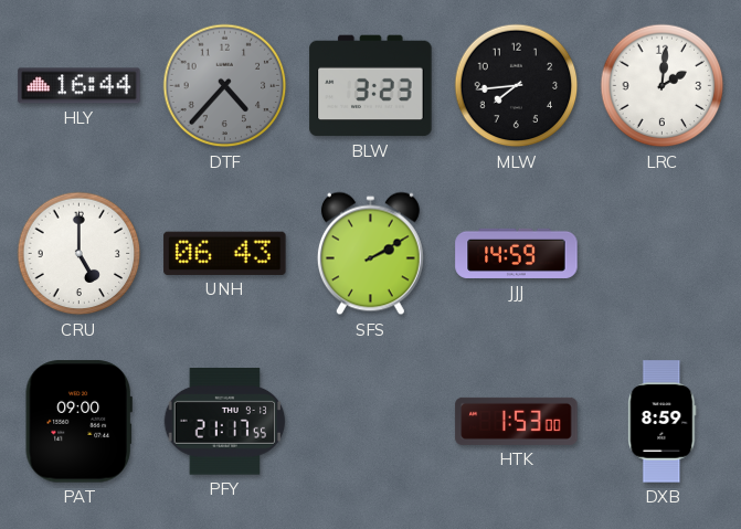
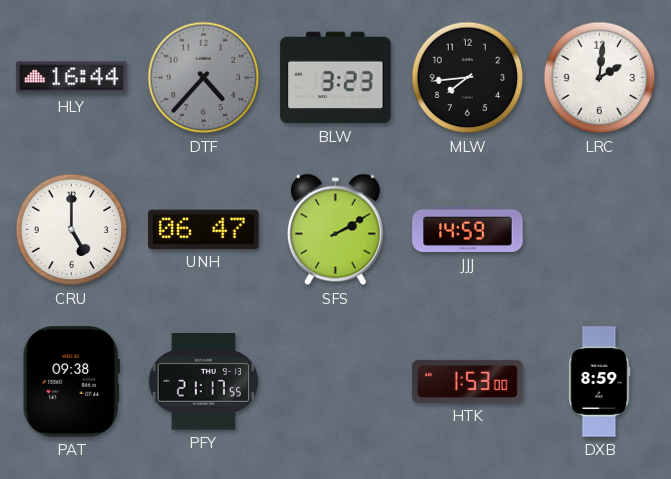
UNH: 06:43 -> 06:47
PAT: 09:00 -> 09:38
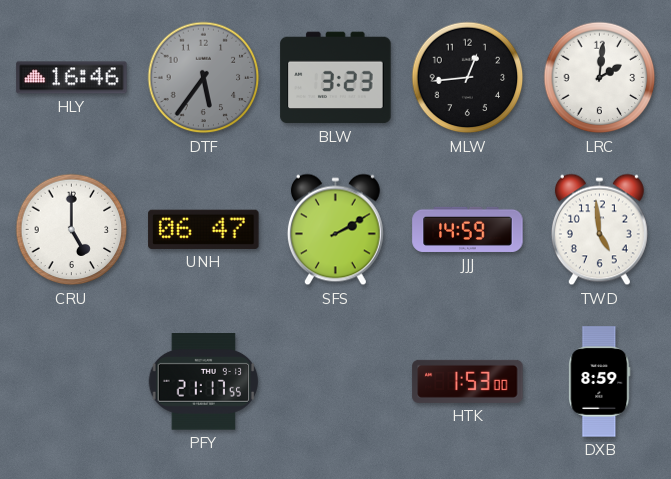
HLY: 16:44 -> 16:46
DTF: 4:37 -> 5:36
MLW: 7:44 -> 12:44
TWD: none -> 4:59
PAT: 09:38 -> none
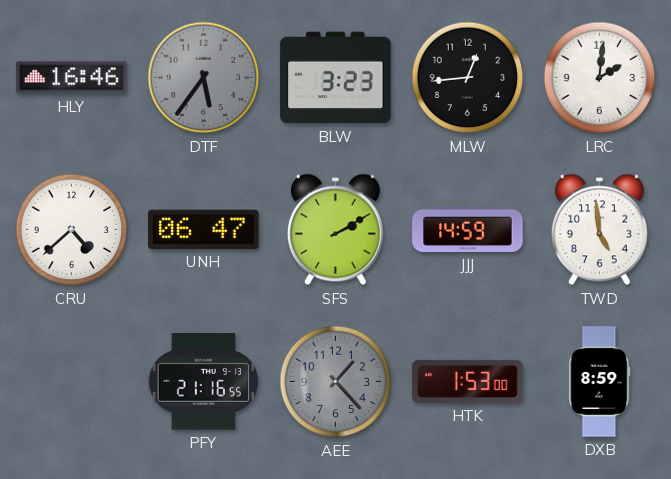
CRU: 5:00 -> 4:38
PFY: 21:17 -> 21:16
AEE: none -> 1:23
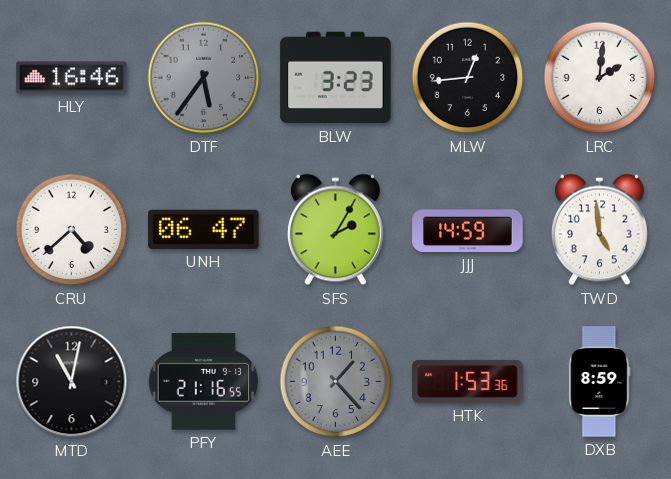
SFS: 2:10 -> 2:05
MTD: none -> 11:02
HTK: 1:53:00 -> 1:53:36
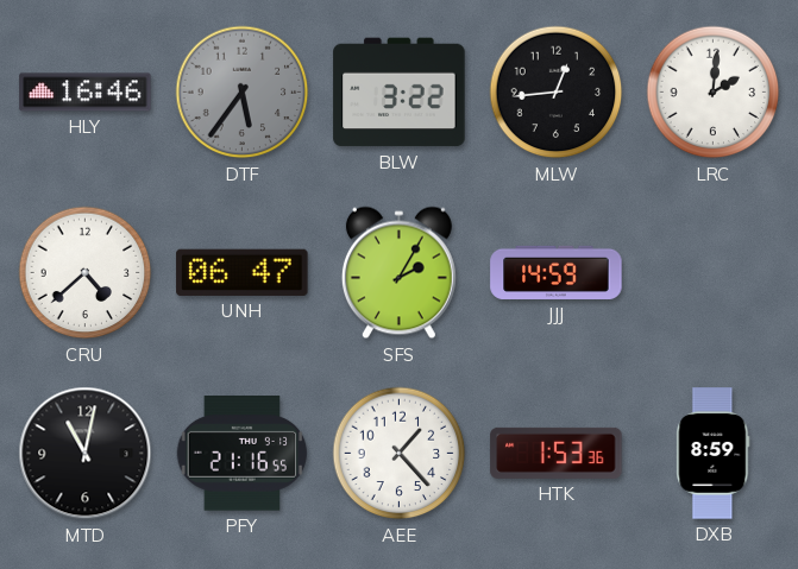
BLW: 3:23 -> 3:22
TWD: 4:59 -> none
AEE dial: grey -> white
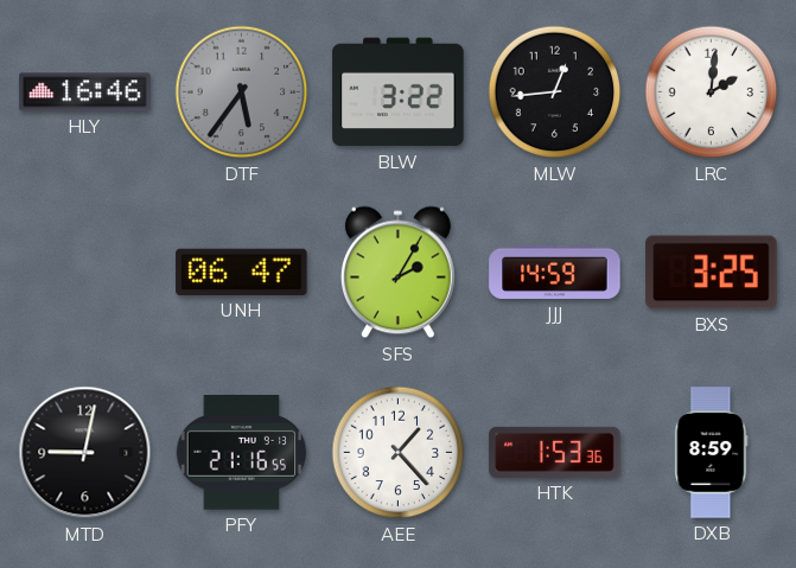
CRU: 4:38 -> none
BXS: none -> 3:25
MTD: 11:02 -> 9:02
